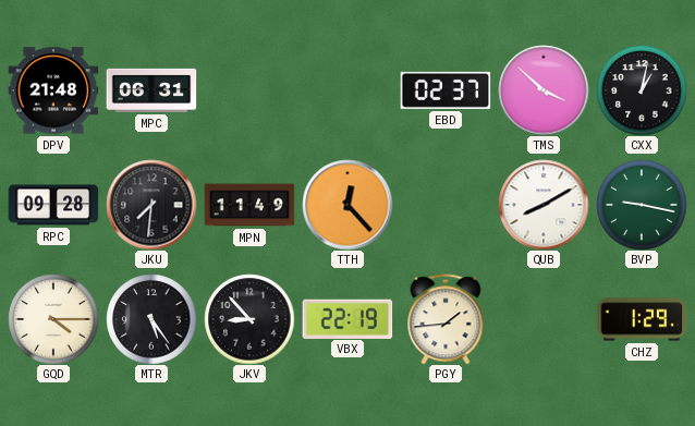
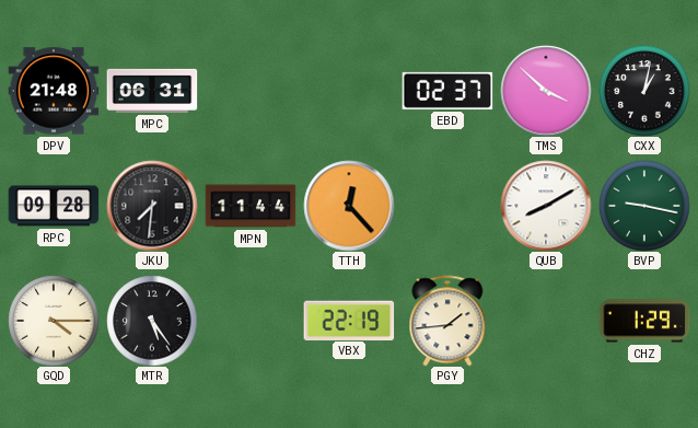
MPN: 11:49 -> 11:44
JKV: 8:53 -> none
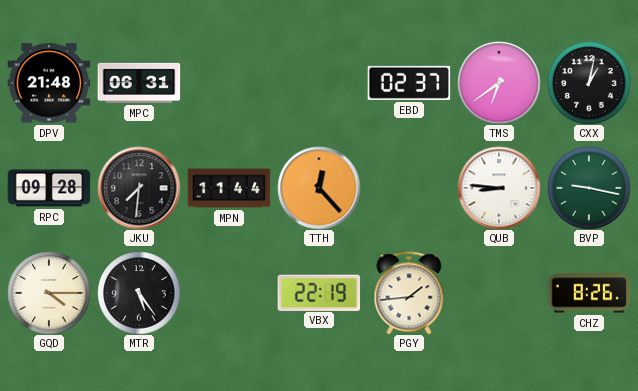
TMS: 3:52 -> 6:39
QUB: 8:10 -> 8:46
CHZ: 1:29 -> 8:26
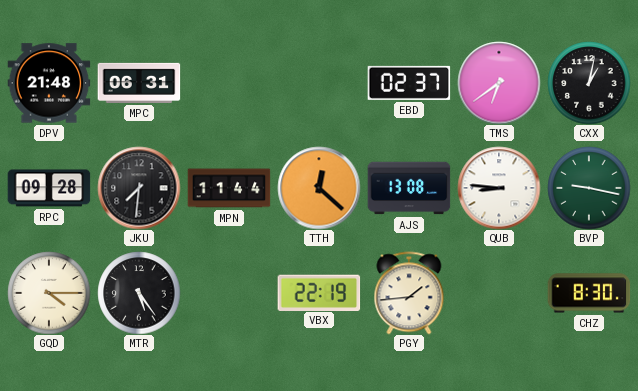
TTH: 12:23 -> 12:22
AJS: none -> 13:08
CHZ: 8:26 -> 8:30
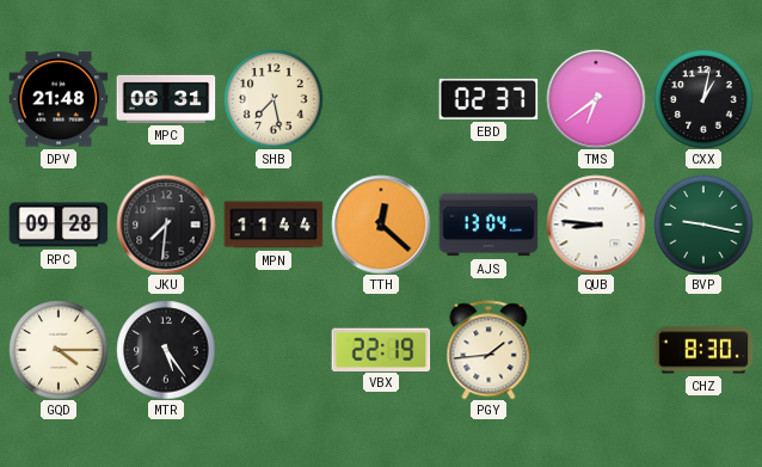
SHB: none -> 7:28
AJS: 13:08 -> 13:04
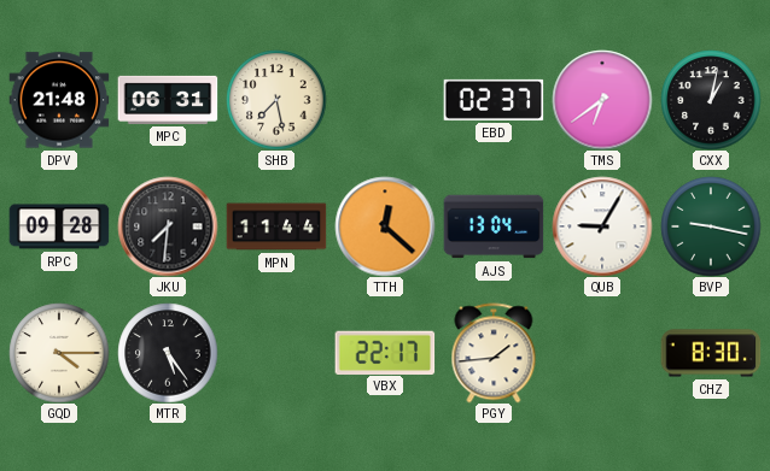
QUB: 8:46 -> 9:05
VBX: 22:19 -> 22:17
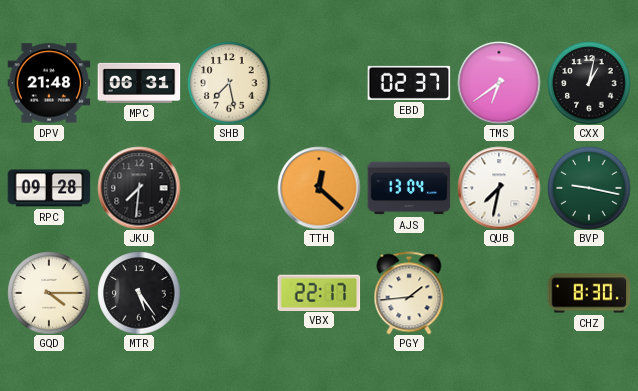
MPN: 11:44 -> none
QUB: 9:05 -> 7:32
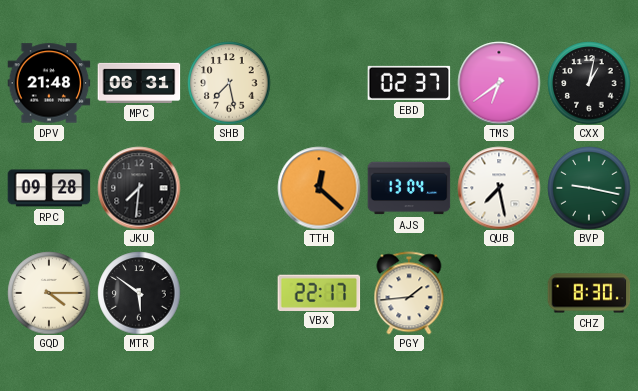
QUB: 7:32 -> 7:28
MTR: 5:24 -> 5:51
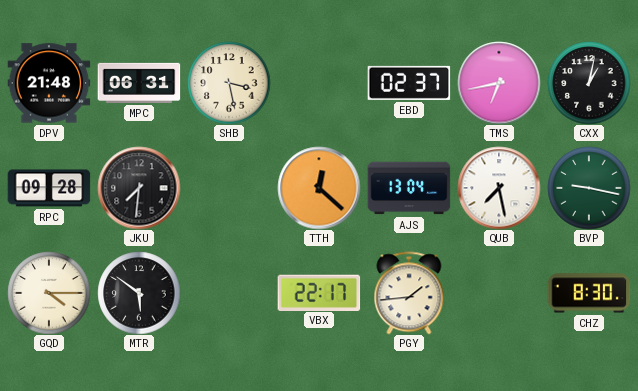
SHB: 7:28 -> 3:28
TMS: 6:39 -> 6:43
